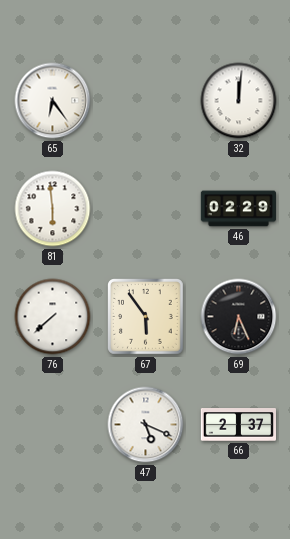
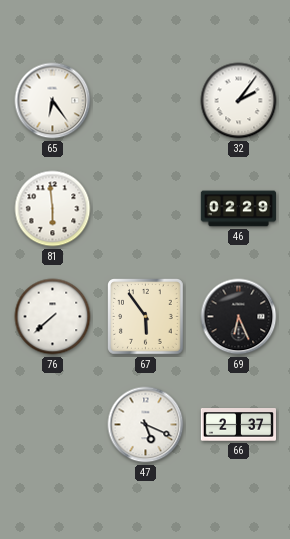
32: 12:01 -> 2:06
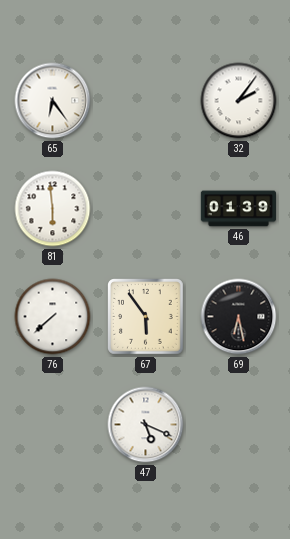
46: 02:29 -> 01:39
69: 6:26 -> 6:28
66: 2:37 -> none
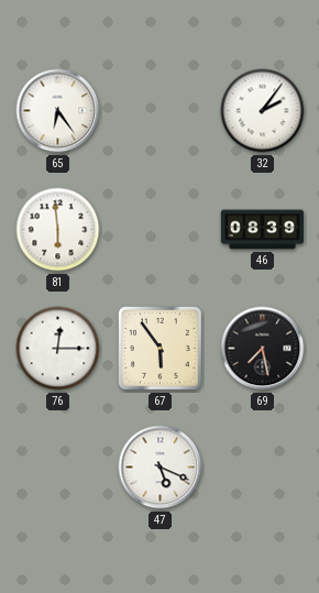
46: 01:39 -> 08:39
76: 7:38 -> 12:15
69: 6:28 -> 7:28
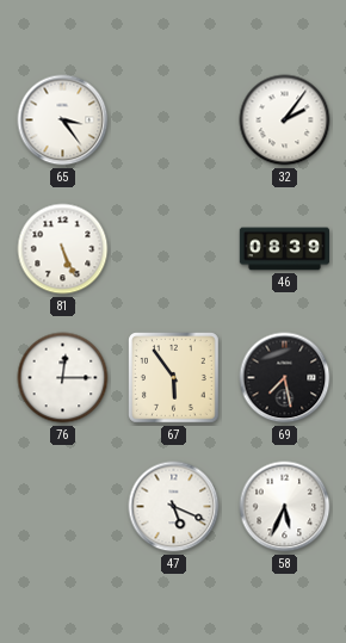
65: 6:24 -> 3:24
81: 5:59 -> 5:26
58: none -> 5:34
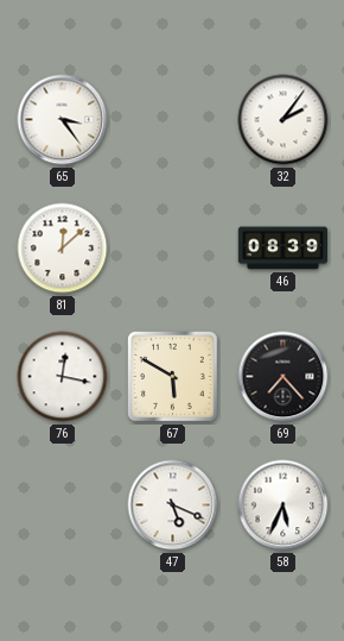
81: 5:26 -> 12:08
76: 12:15 -> 12:17
67: 5:54 -> 5:50
69: 7:28 -> 7:23
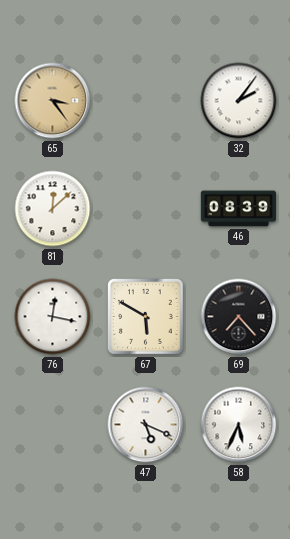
65 dial: white -> champagne
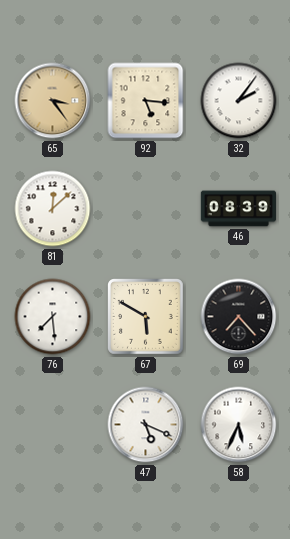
92: none -> 5:16
76: 12:17 -> 7:29
